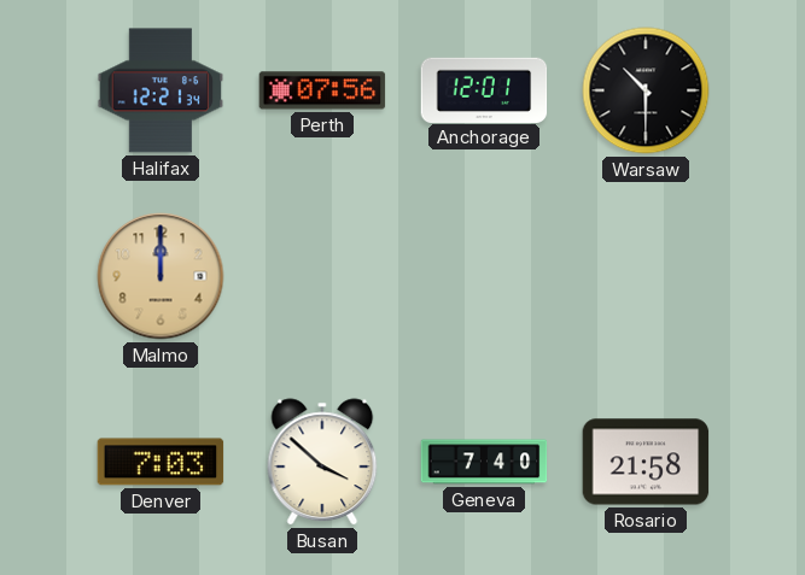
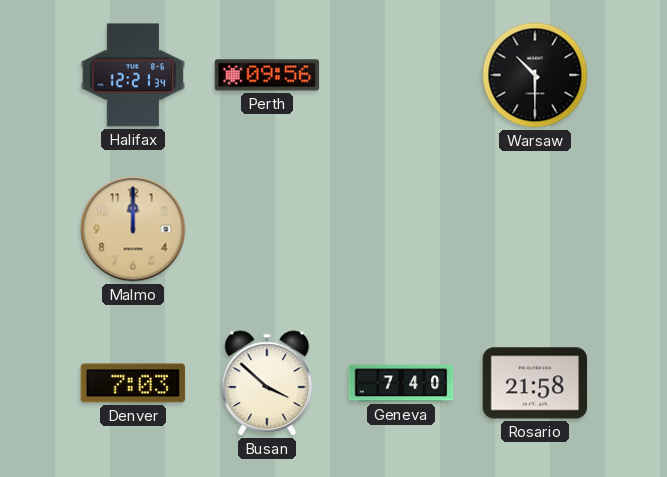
Perth: 07:56 -> 09:56
Anchorage: 12:01 -> none
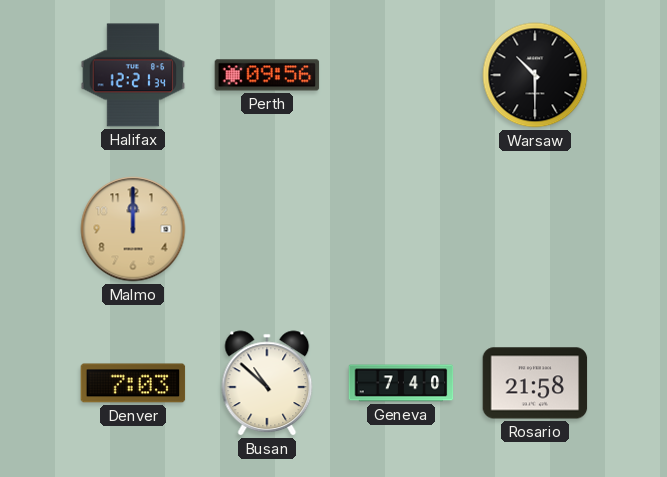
Busan: 3:52 -> 10:52
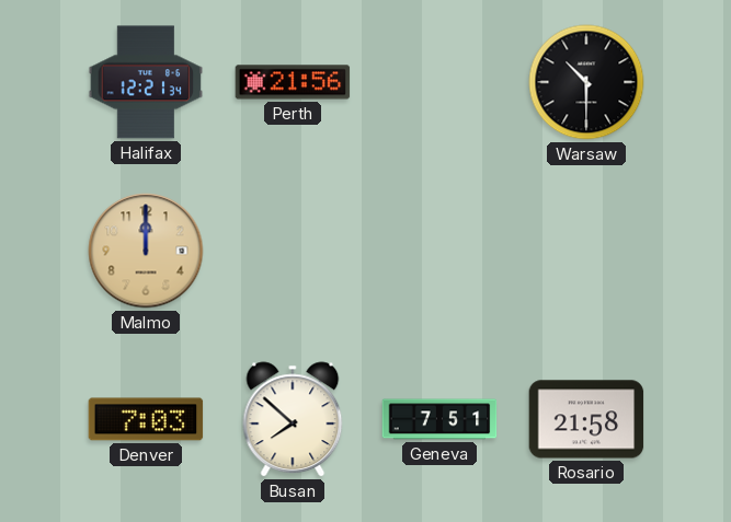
Perth: 09:56 -> 21:56
Busan: 10:52 -> 7:52
Geneva: 7:40 -> 7:51
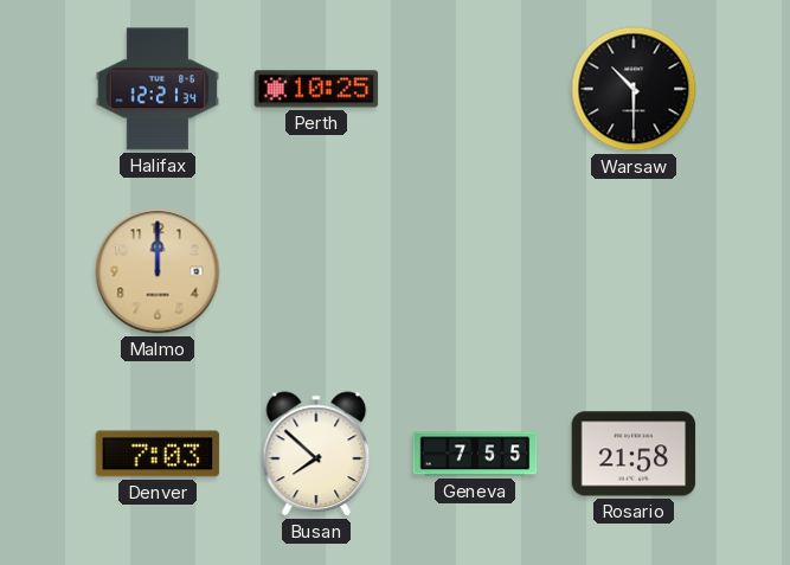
Perth: 21:56 -> 10:25
Geneva: 7:51 -> 7:55
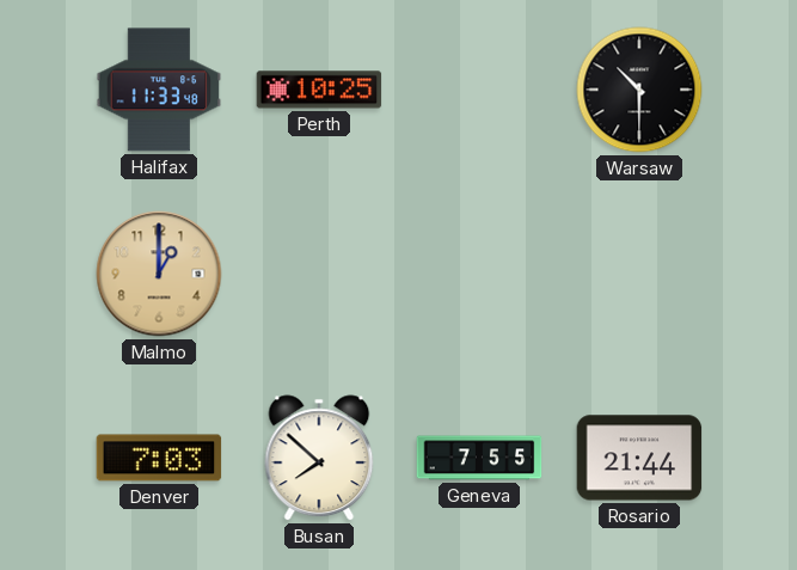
Halifax: 12:21 -> 11:33
Malmo: 12:00 -> 1:00
Rosario: 21:58 -> 21:44
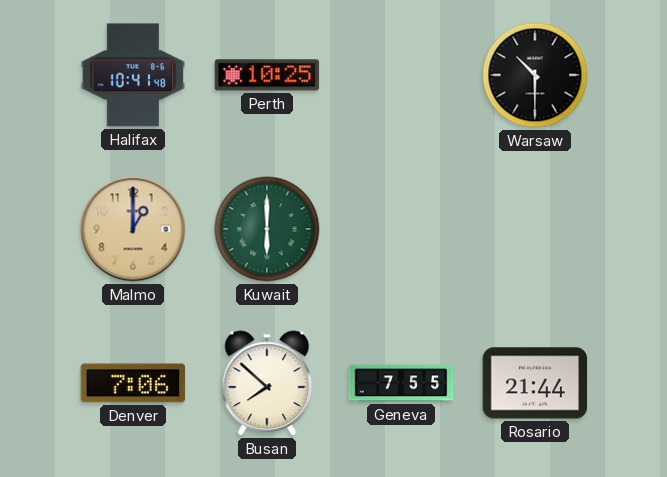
Halifax: 11:33 -> 10:41
Kuwait: none -> 6:00
Denver: 7:03 -> 7:06
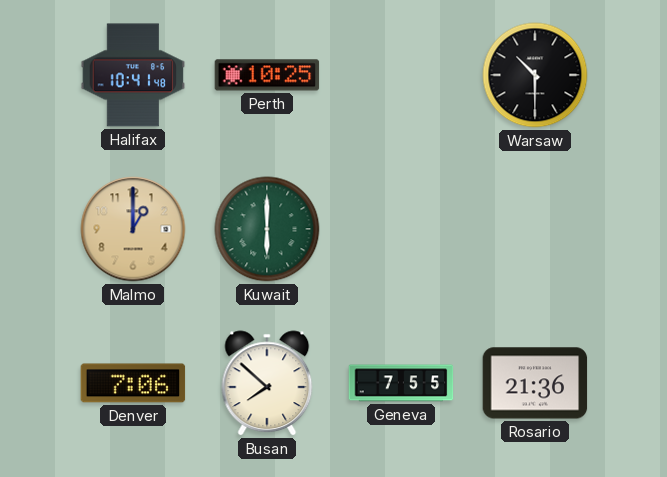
Rosario: 21:44 -> 21:36
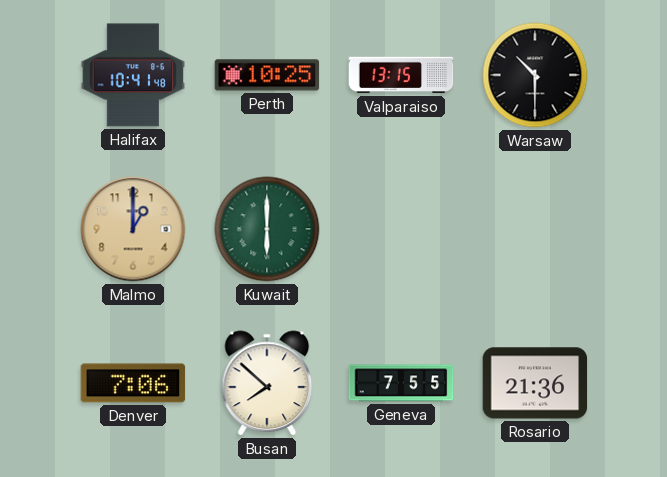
Valparaiso: none -> 13:15
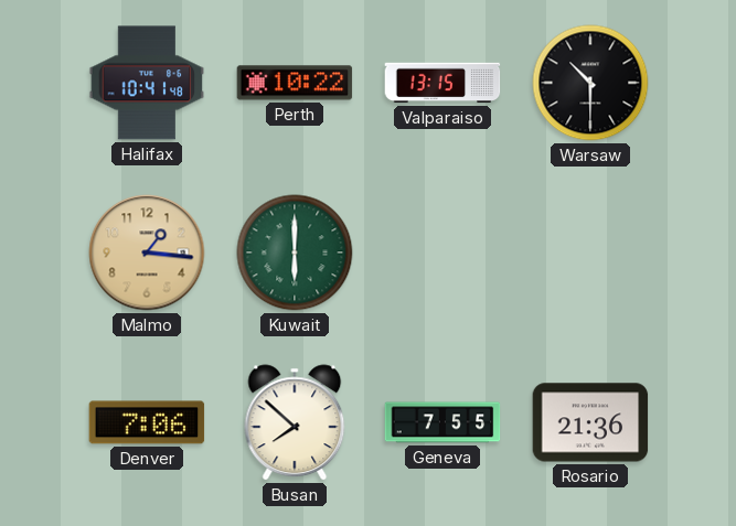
Perth: 10:25 -> 10:22
Malmo: 1:00 -> 1:16
